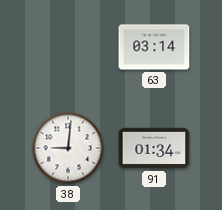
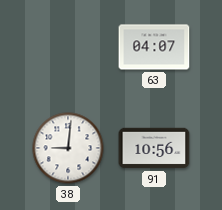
63: 03:14 -> 04:07
91: 01:34 -> 10:56
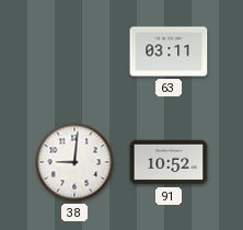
63: 04:07 -> 03:11
91: 10:56 -> 10:52
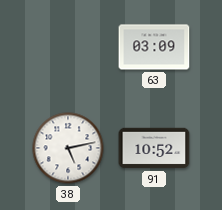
63: 03:11 -> 03:09
38: 9:01 -> 5:13
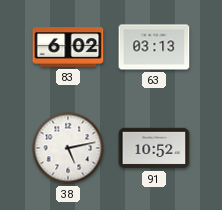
83: none -> 6:02
63: 03:09 -> 03:13
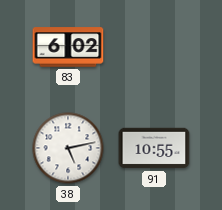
63: 03:13 -> none
91: 10:52 -> 10:55
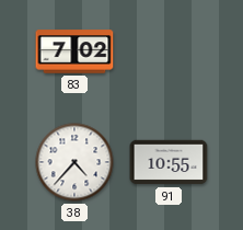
83: 6:02 -> 7:02
38: 5:13 -> 4:37
